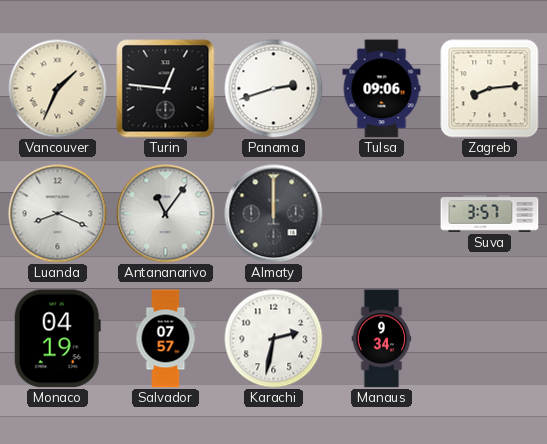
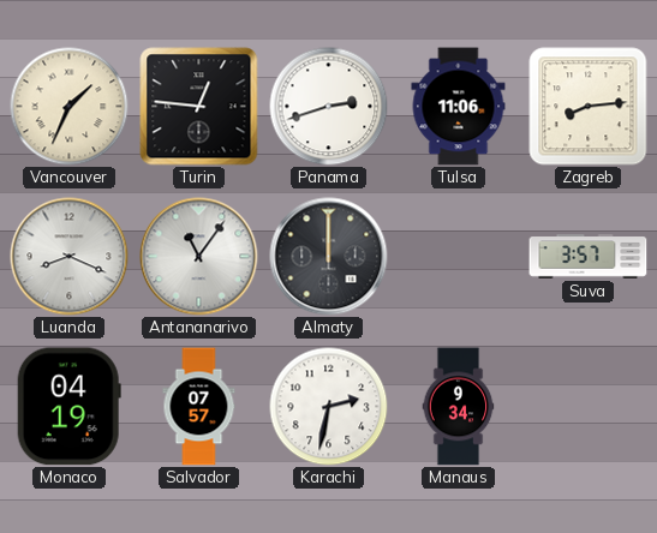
Tulsa: 09:06 -> 11:06
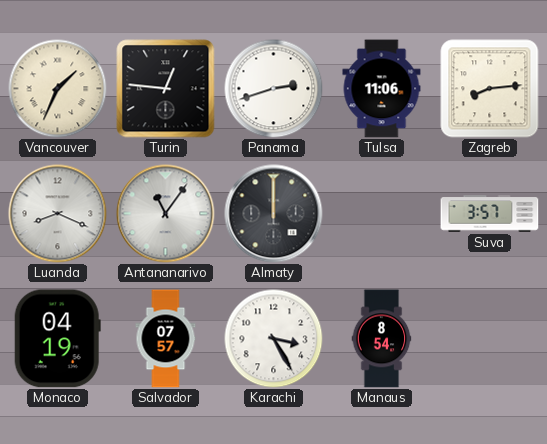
Karachi: 2:32 -> 3:25
Manaus: 9:34 -> 8:54
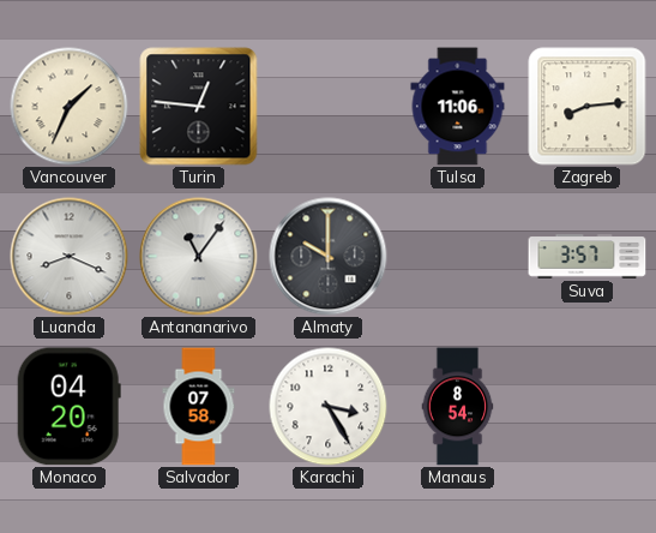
Panama: 2:42 -> none
Almaty: 12:00 -> 10:00
Monaco: 04:19 -> 04:20
Salvador: 07:57 -> 07:58
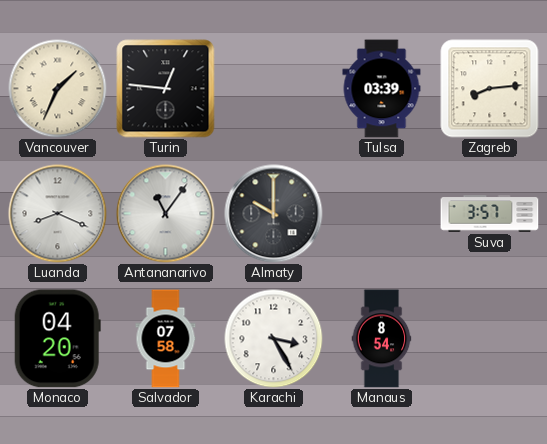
Tulsa: 11:06 -> 03:39
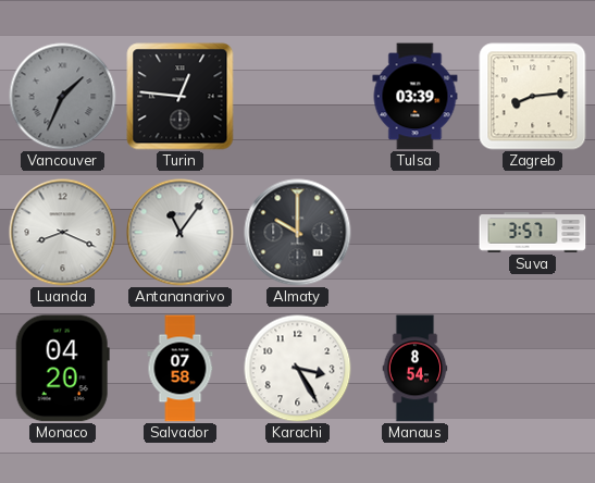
Vancouver dial: cream -> grey
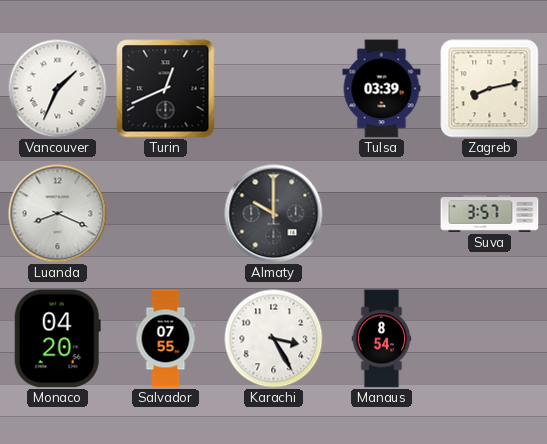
Vancouver dial: grey -> white
Turin: 12:46 -> 12:41
Zagreb: 8:14 -> 8:13
Antananarivo: 11:06 -> none
Salvador: 07:58 -> 07:55
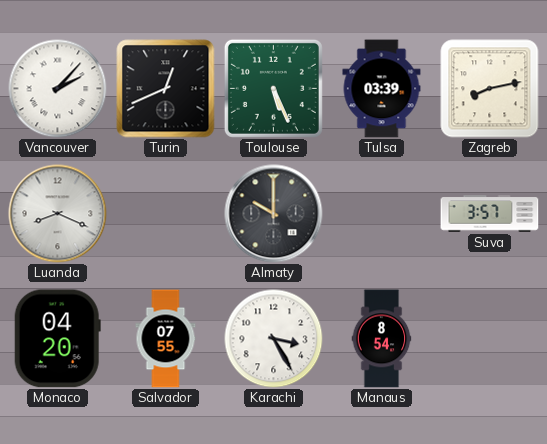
Vancouver: 1:34 -> 2:07
Toulouse: none -> 5:26
